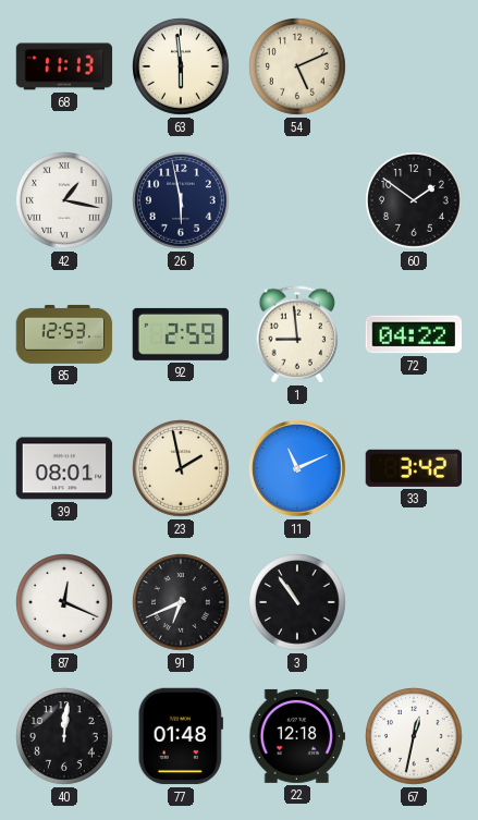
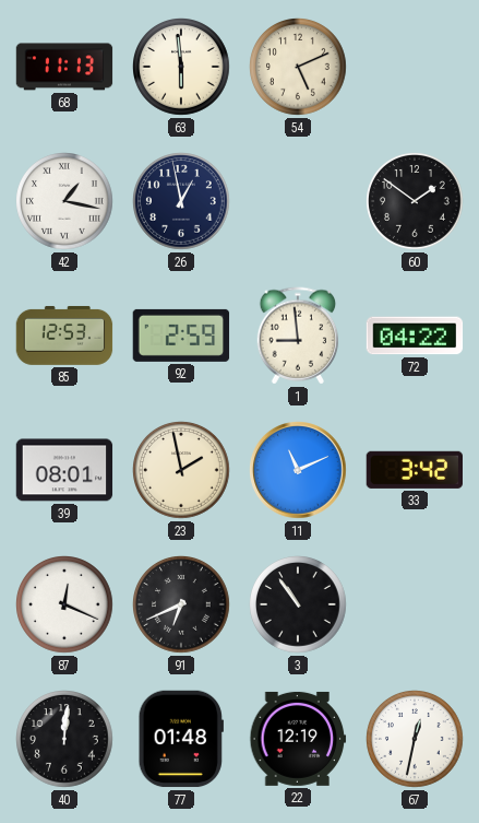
26: 5:58 -> 12:58
22: 12:18 -> 12:19
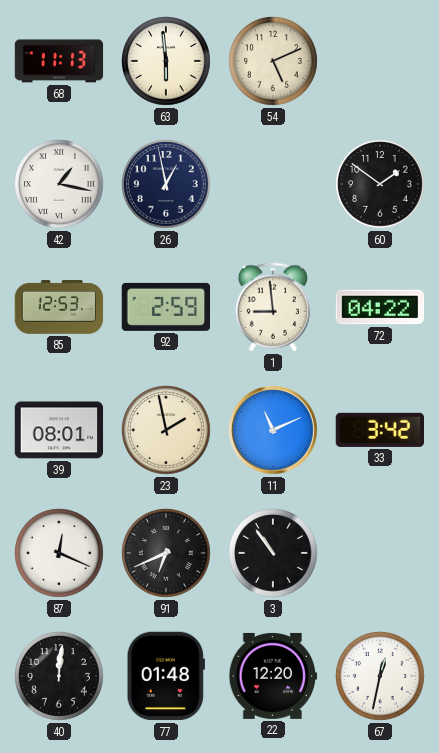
22: 12:19 -> 12:20
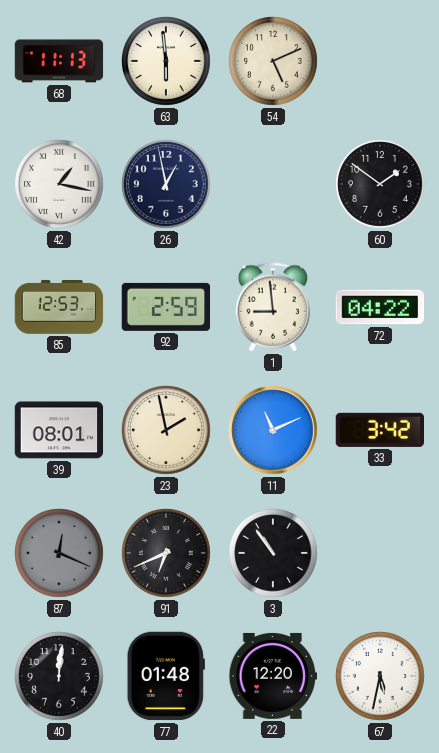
87 dial: white -> grey
67: 12:32 -> 5:32
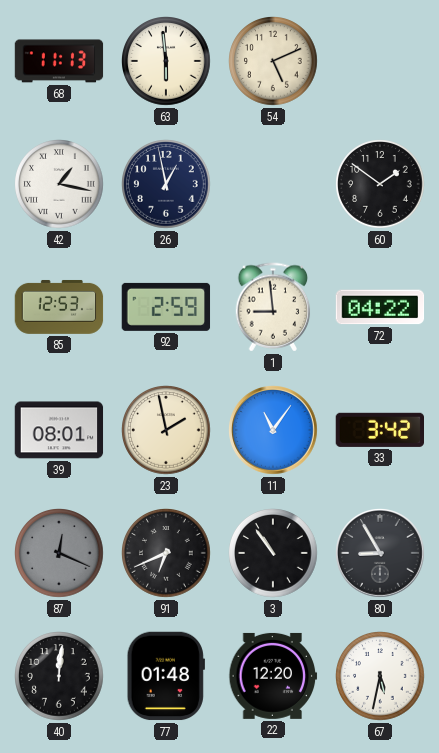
11: 11:11 -> 11:06
80: none -> 8:55
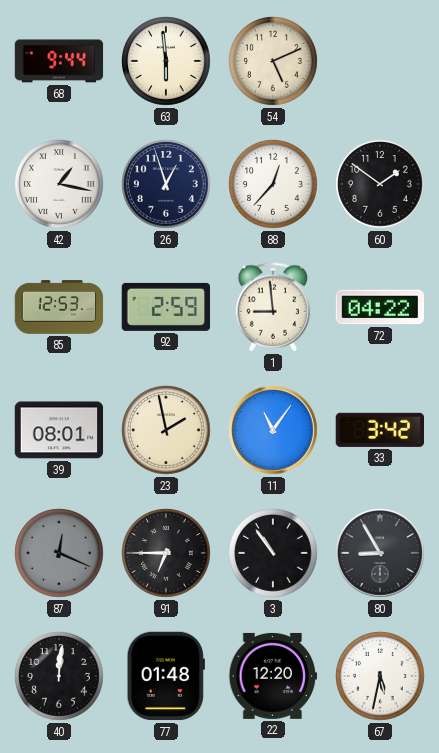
68: 11:13 -> 9:44
26: 12:58 -> 12:57
88: none -> 12:37
91: 6:41 -> 6:45
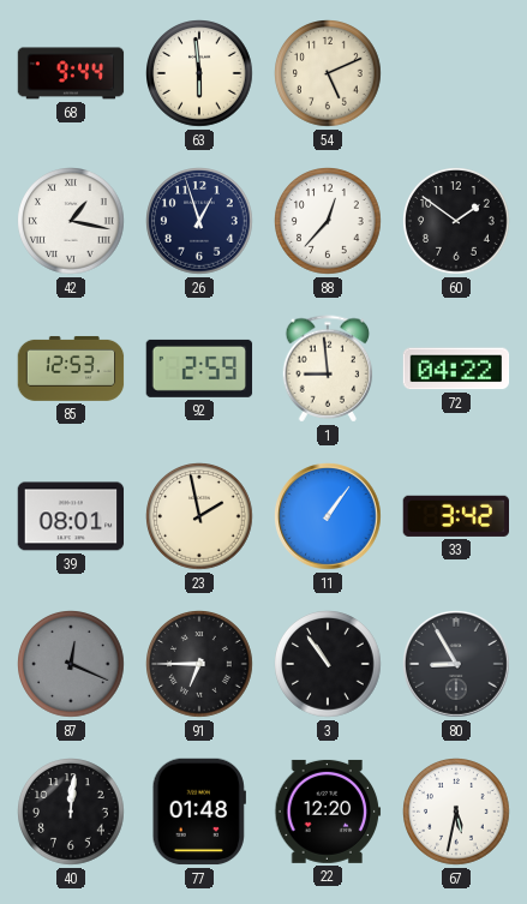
11: 11:06 -> 1:06
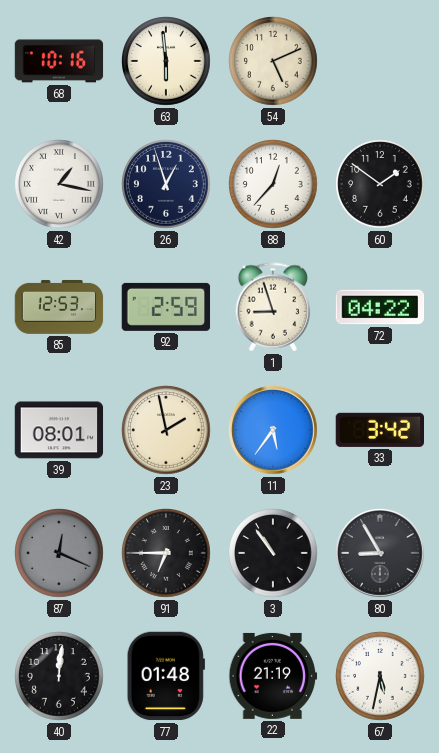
68: 9:44 -> 10:16
1: 8:59 -> 8:57
11: 1:06 -> 5:36
22: 12:20 -> 21:19
